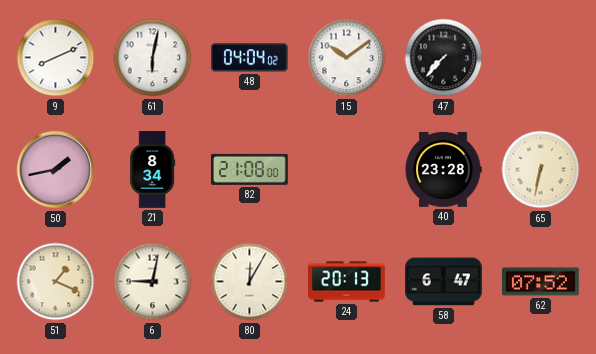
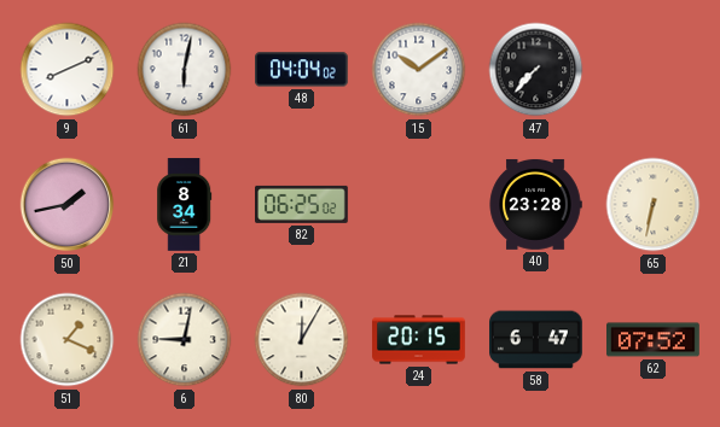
82: 21:08 -> 06:25
24: 20:13 -> 20:15
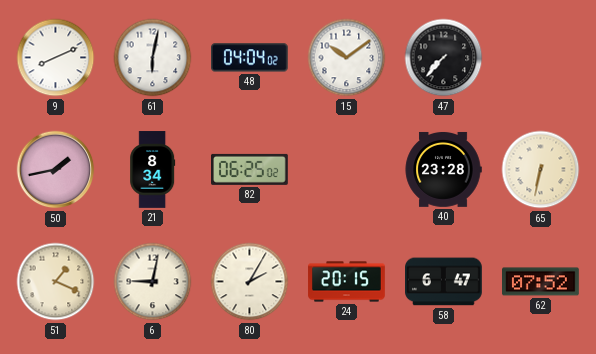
80: 12:05 -> 2:05
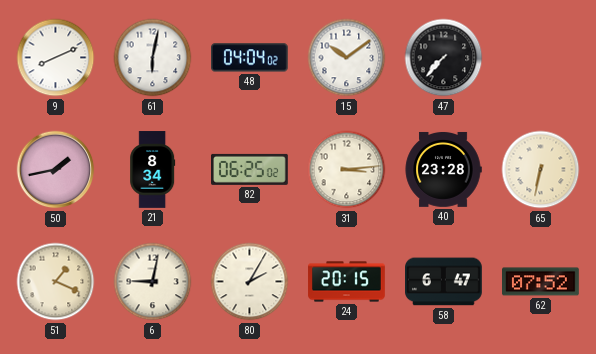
31: none -> 3:14
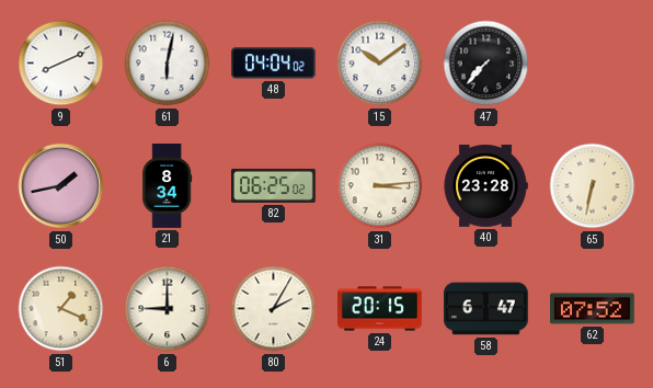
6: 9:02 -> 9:00
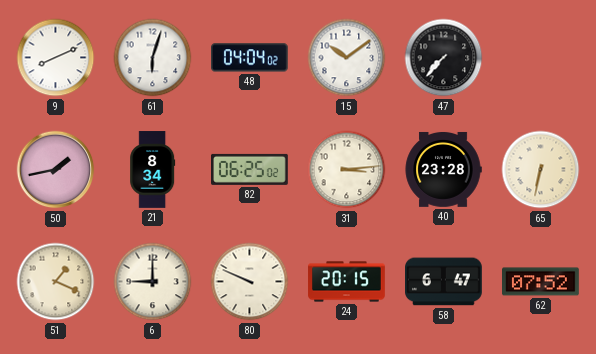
61: 6:02 -> 6:03
80: 2:05 -> 9:49
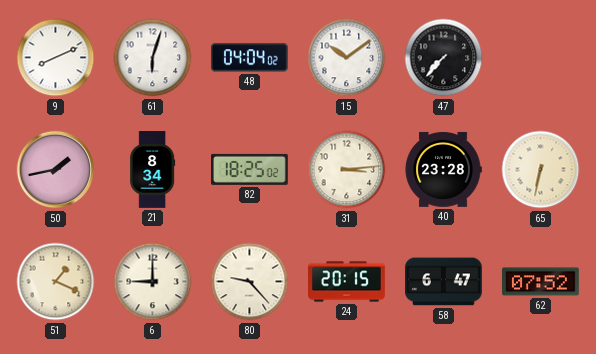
82: 06:25 -> 18:25
80: 9:49 -> 9:23
